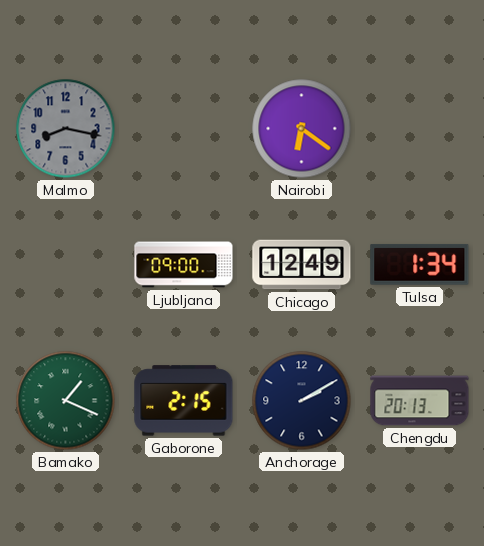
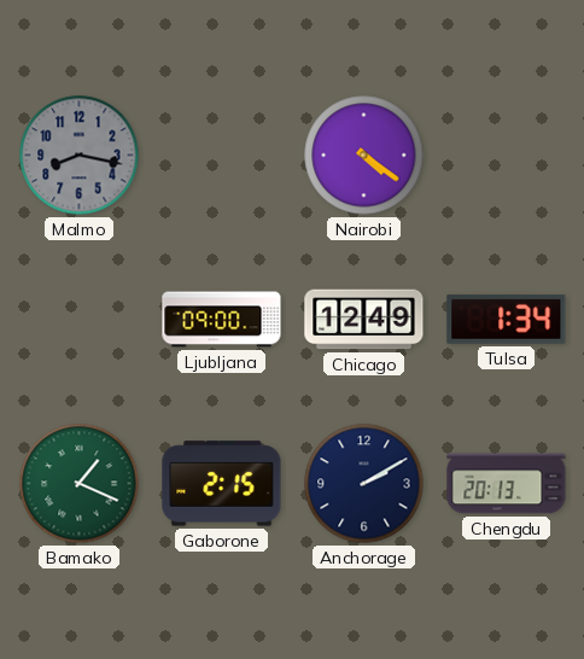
Nairobi: 6:21 -> 4:21
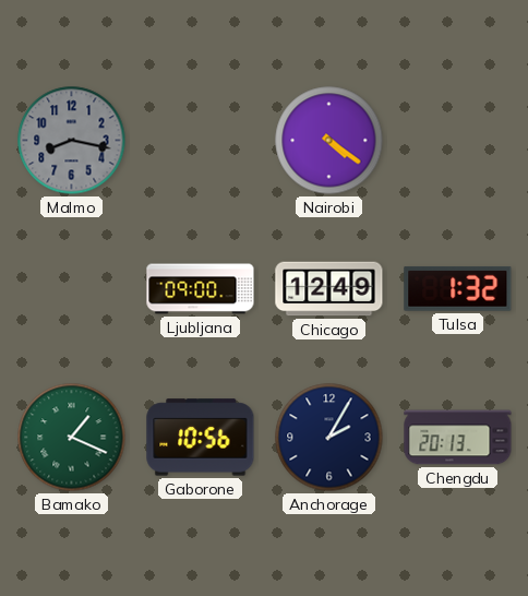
Tulsa: 1:34 -> 1:32
Gaborone: 2:15 -> 10:56
Anchorage: 2:10 -> 2:05
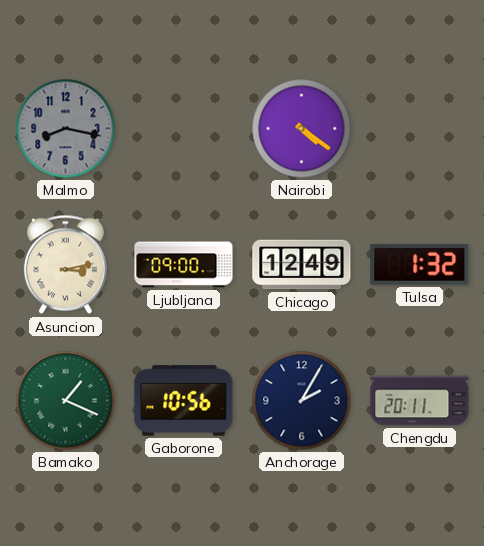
Asuncion: none -> 3:13
Chengdu: 20:13 -> 20:11
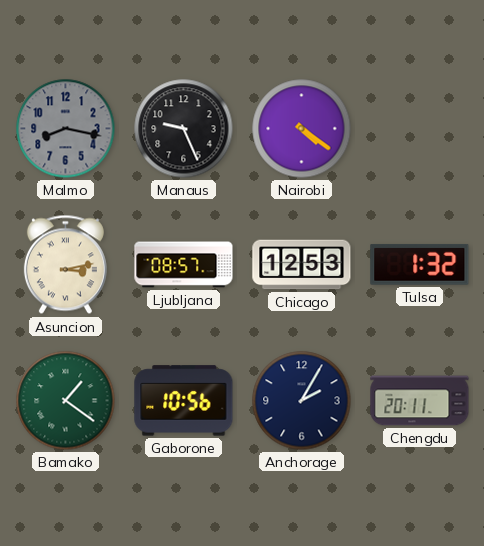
Manaus: none -> 9:26
Ljubljana: 09:00 -> 08:57
Chicago: 12:49 -> 12:53
Bamako: 1:19 -> 1:21
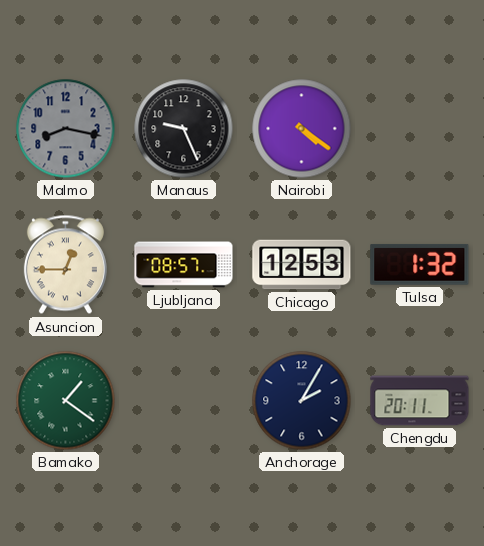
Asuncion: 3:13 -> 12:45
Gaborone: 10:56 -> none
